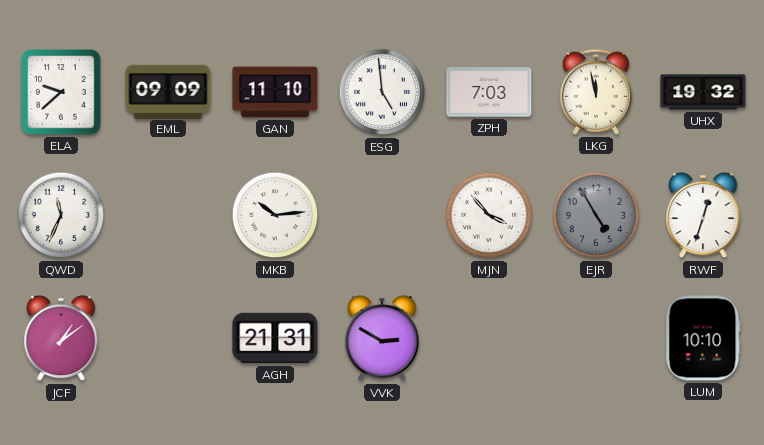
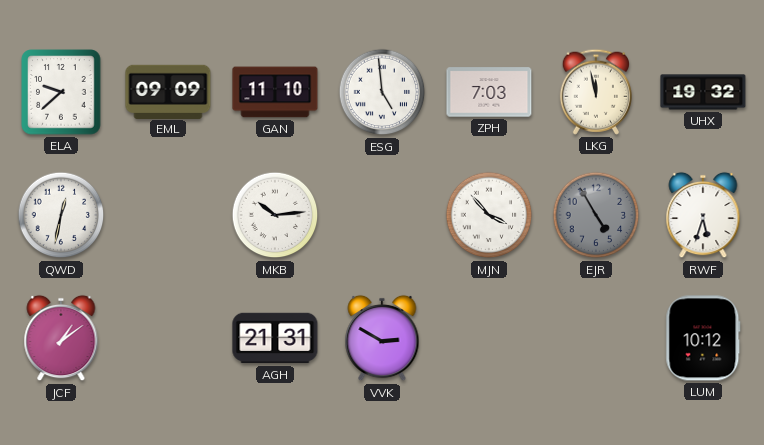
QWD: 11:34 -> 12:32
RWF: 12:33 -> 5:33
LUM: 10:10 -> 10:12
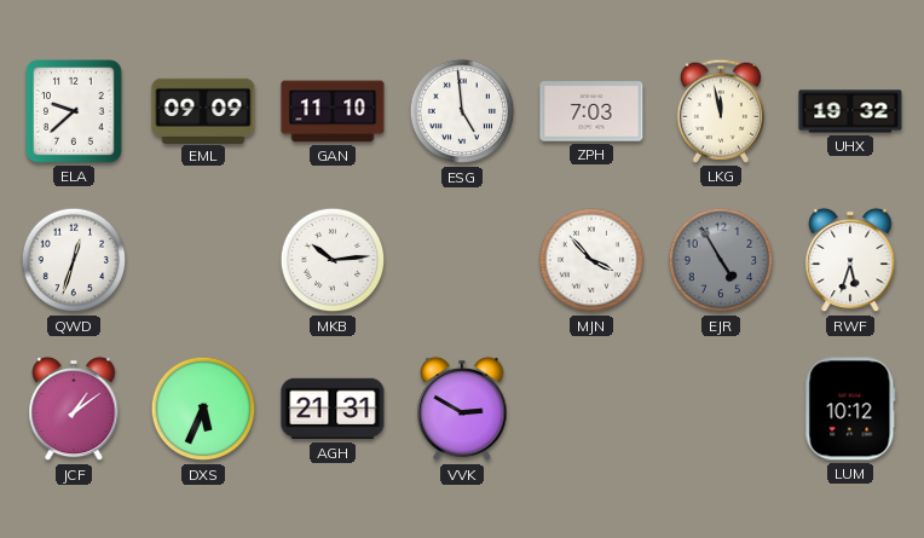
QWD: 12:32 -> 12:33
DXS: none -> 5:34
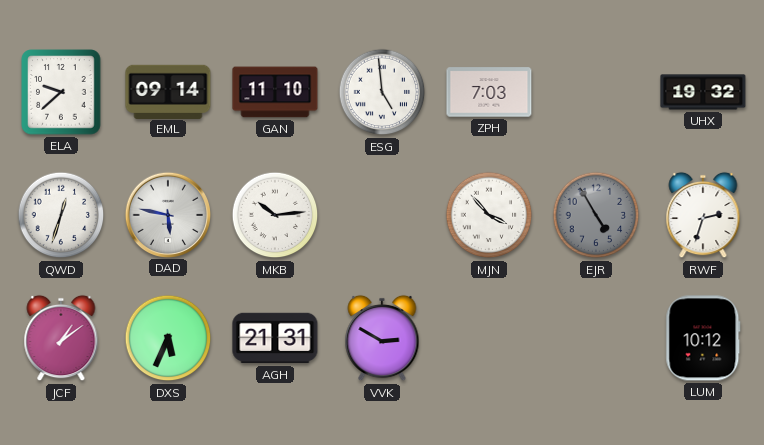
EML: 09:09 -> 09:14
LKG: 11:58 -> none
DAD: none -> 5:47
RWF: 5:33 -> 2:33
